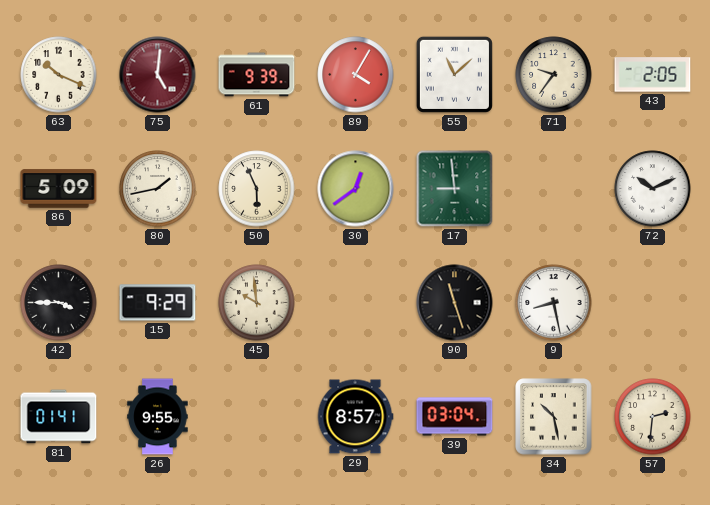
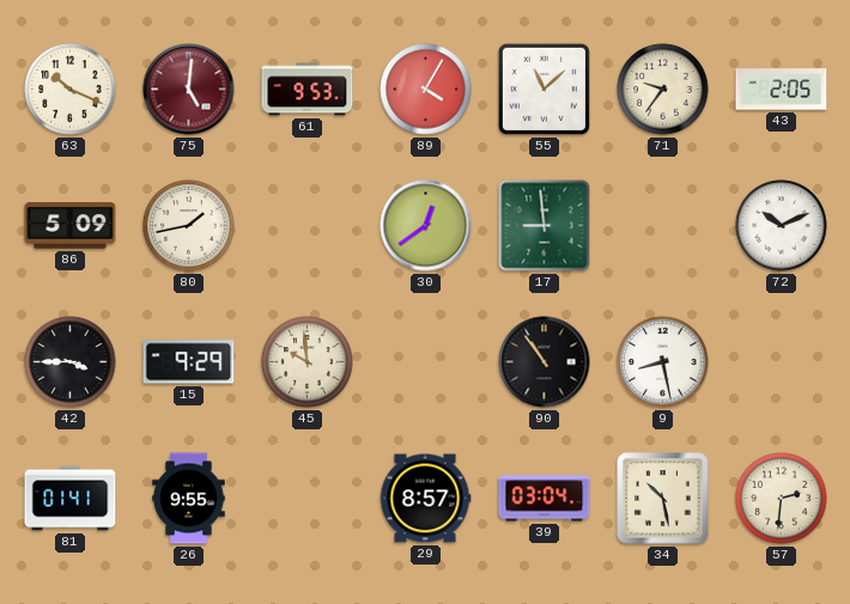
61: 9:39 -> 9:53
50: 5:56 -> none
90: 11:27 -> 10:54
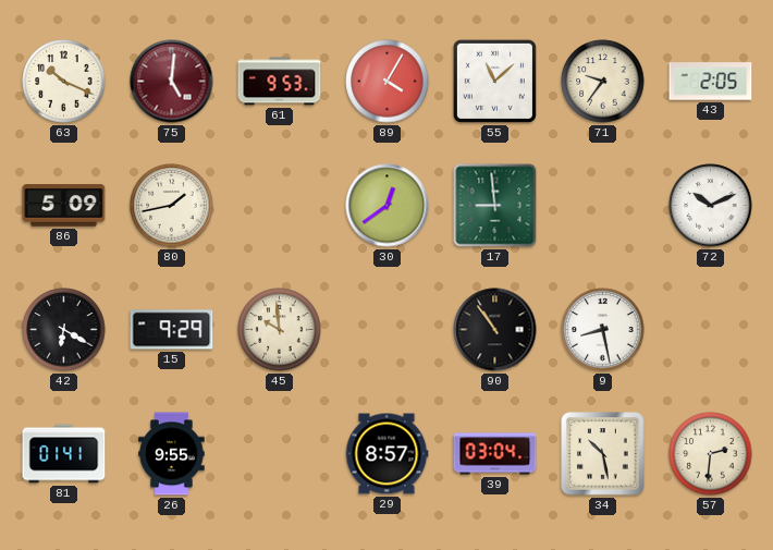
42: 3:45 -> 6:20
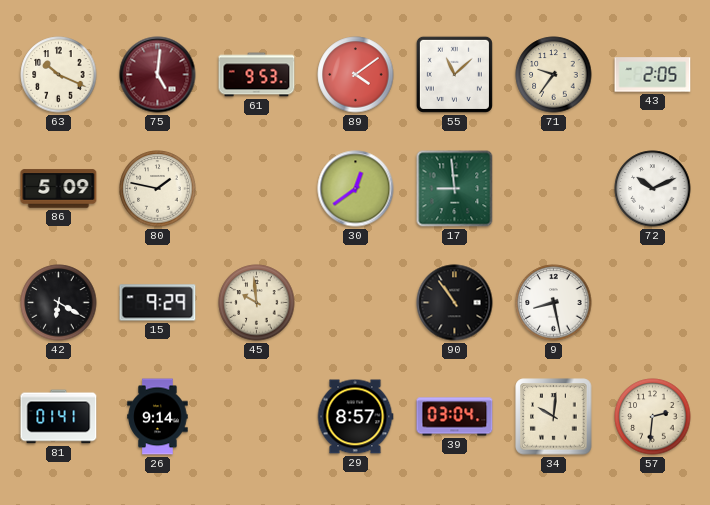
89: 4:05 -> 4:09
80: 1:43 -> 1:47
26: 9:55 -> 9:14
34: 10:28 -> 10:01
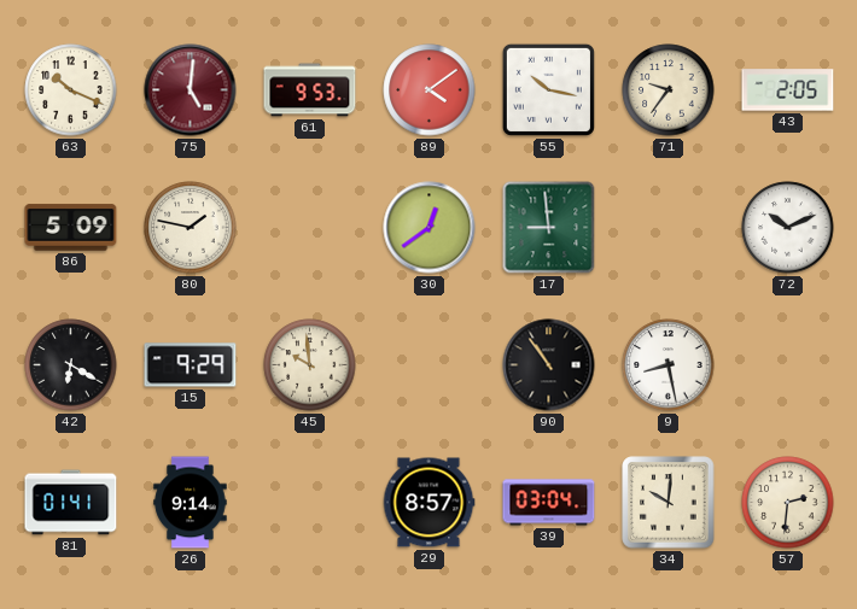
55: 11:08 -> 10:17
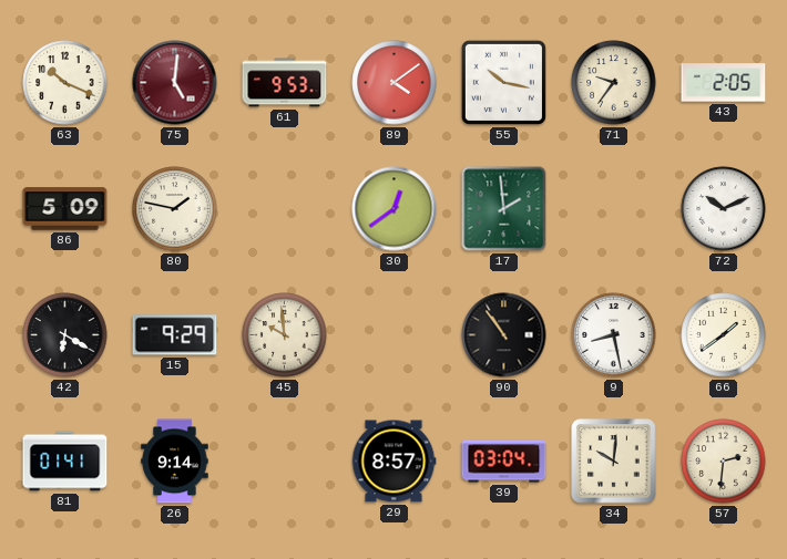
17: 8:59 -> 1:59
66: none -> 1:39
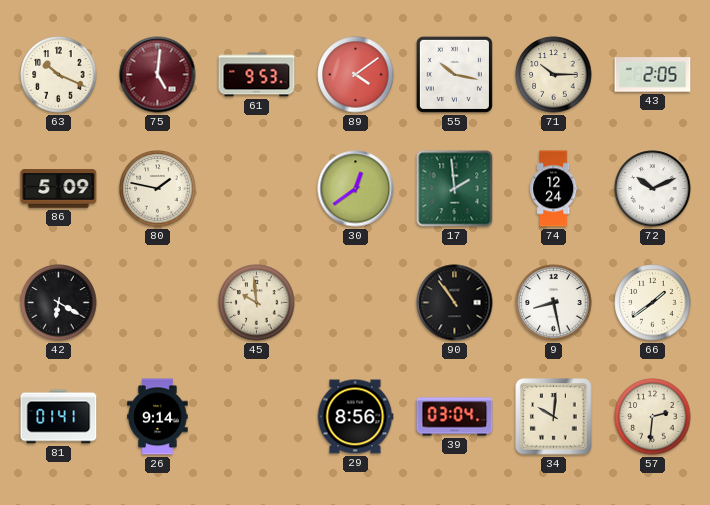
71: 9:36 -> 10:15
74: none -> 12:24
15: 9:29 -> none
29: 8:57 -> 8:56
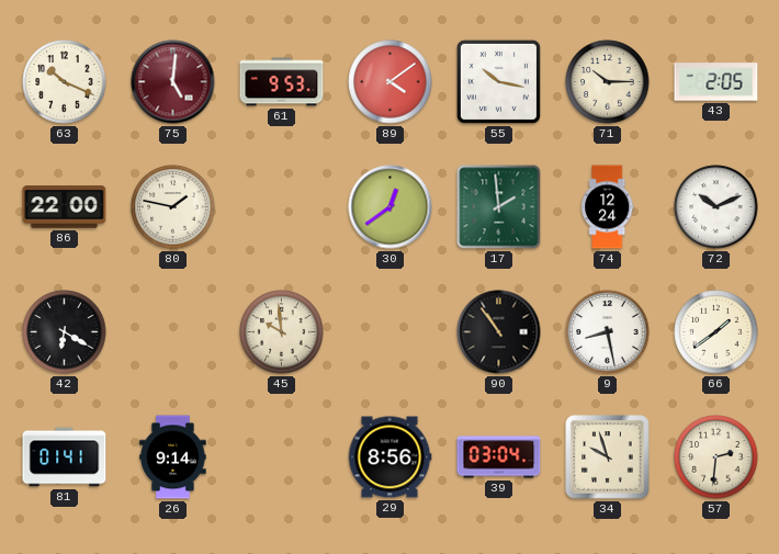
86: 5:09 -> 22:00
34: 10:01 -> 9:57
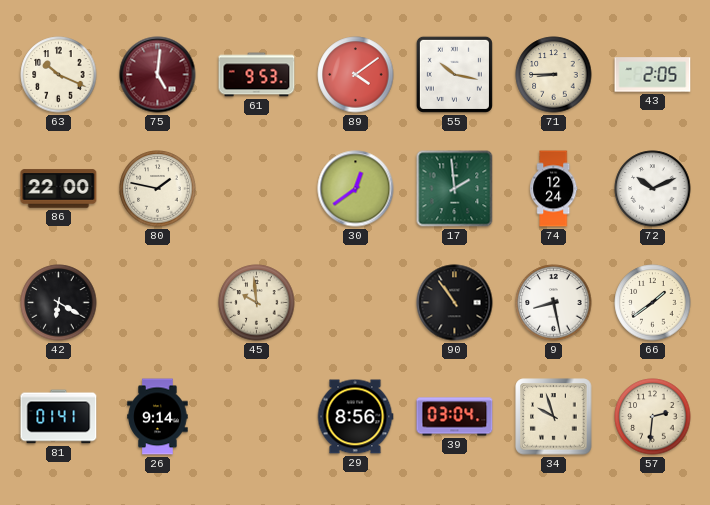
71: 10:15 -> 8:45
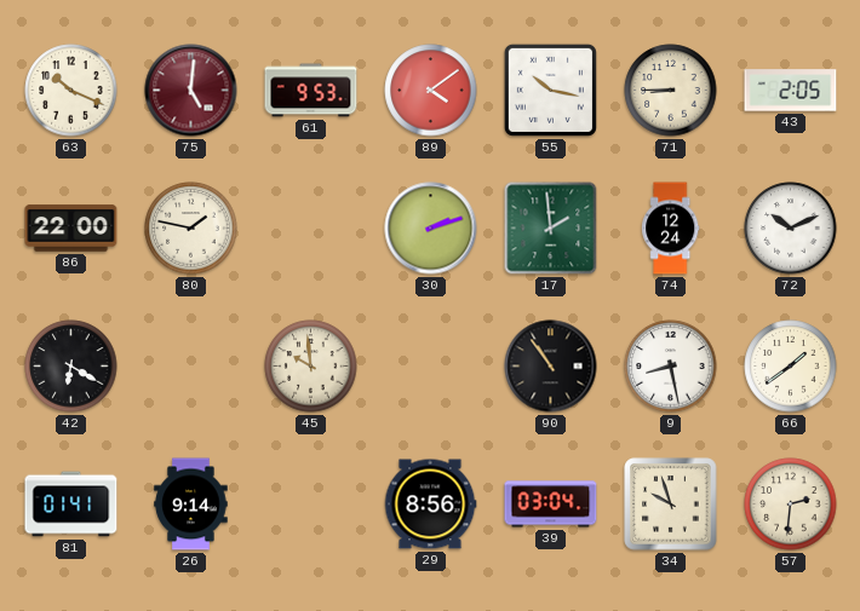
30: 12:39 -> 2:12
